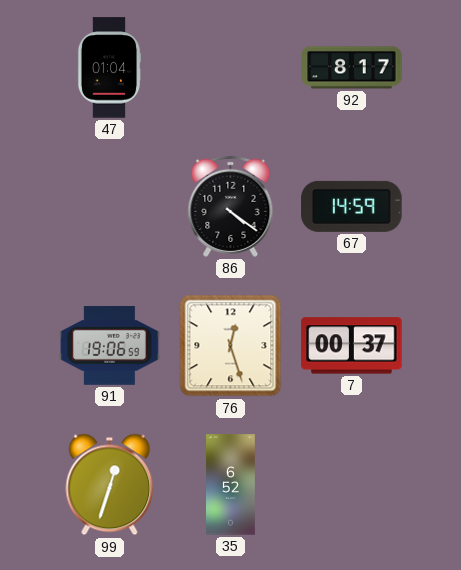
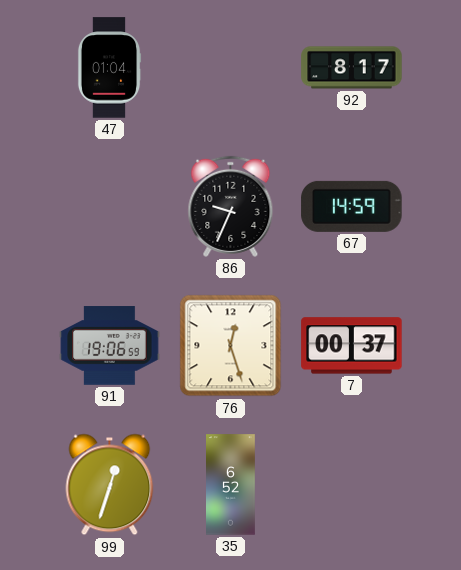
86: 4:21 -> 9:34
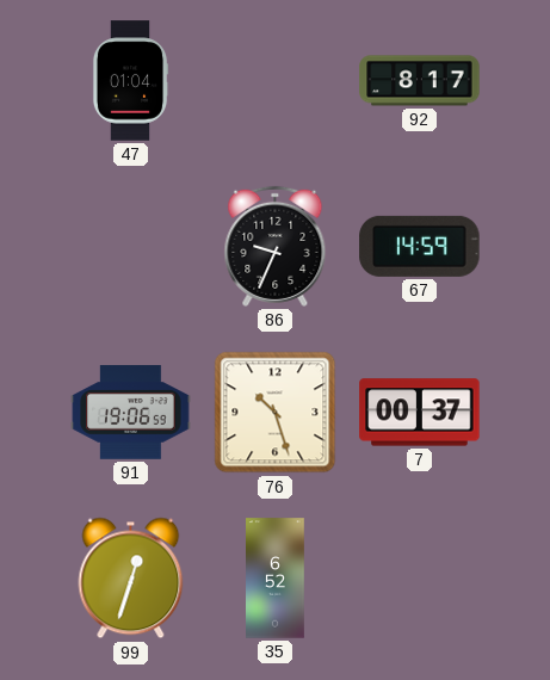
76: 12:27 -> 10:27
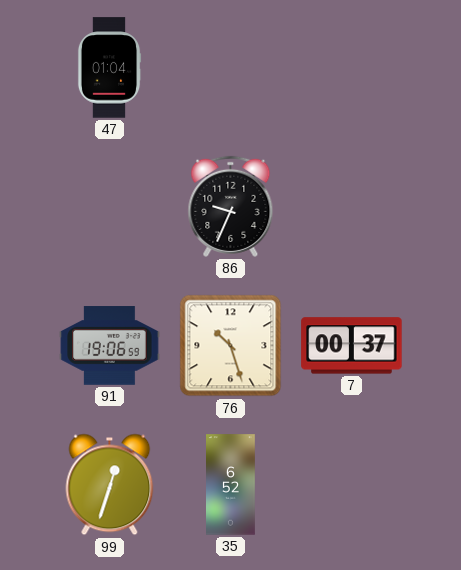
92: 8:17 -> none
67: 14:59 -> none
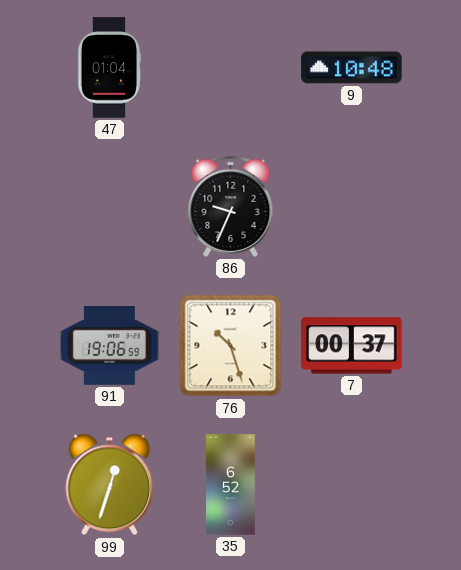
9: none -> 10:48
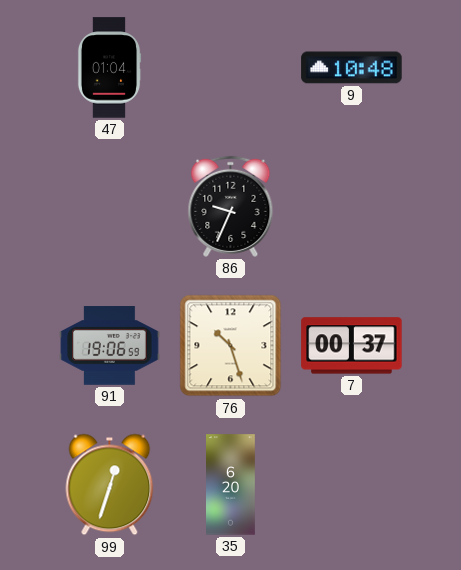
35: 6:52 -> 6:20
